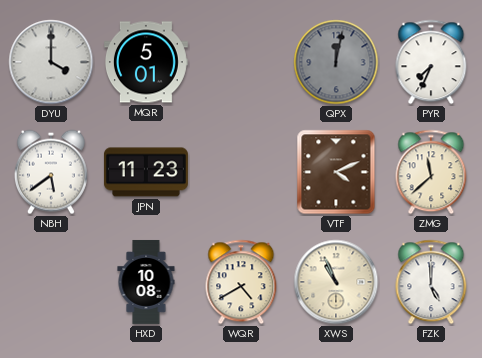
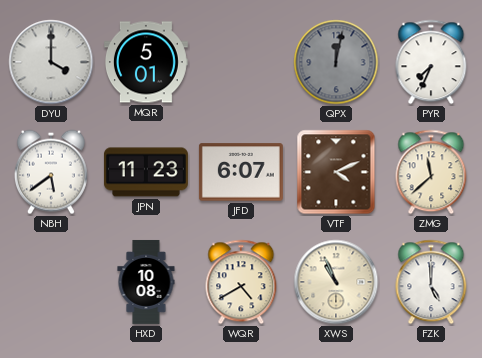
JFD: none -> 6:07
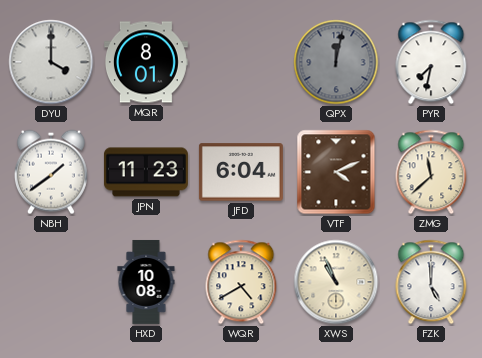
MQR: 5:01 -> 8:01
PYR: 7:34 -> 7:32
NBH: 5:39 -> 1:39
JFD: 6:07 -> 6:04
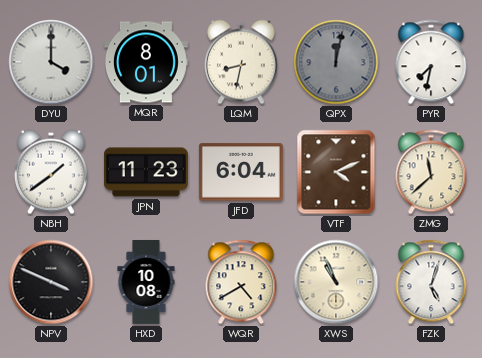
LQM: none -> 8:32
NPV: none -> 3:49
FZK: 5:00 -> 5:03
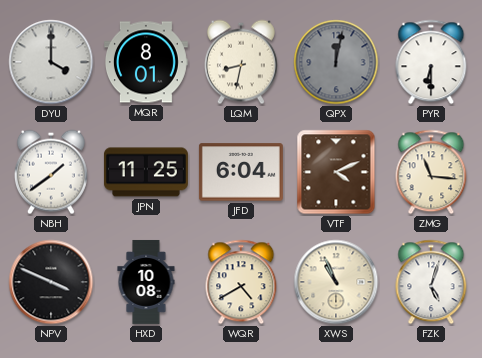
PYR: 7:32 -> 6:30
JPN: 11:23 -> 11:25
ZMG: 11:38 -> 11:16
